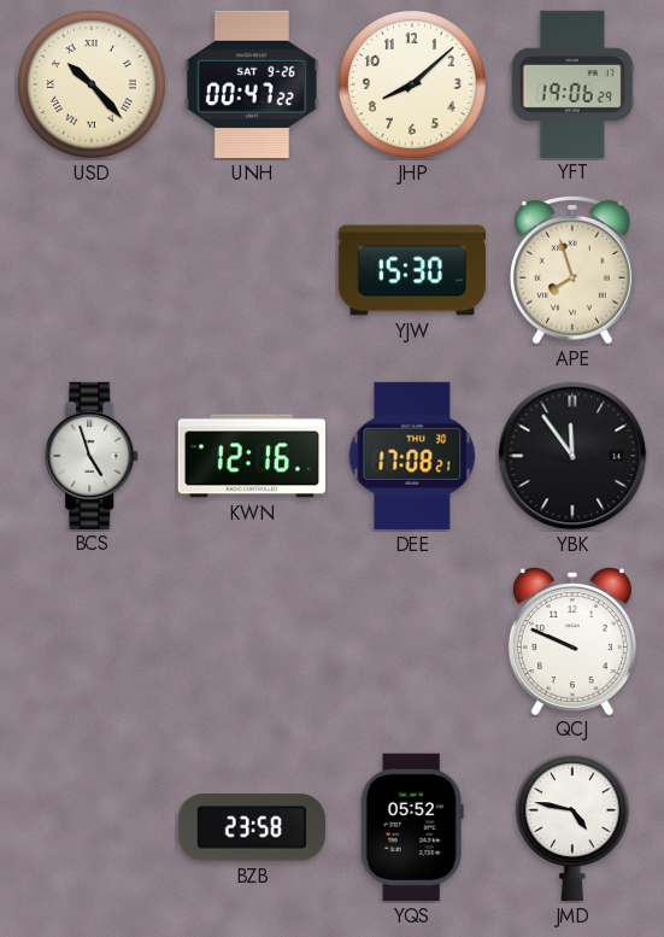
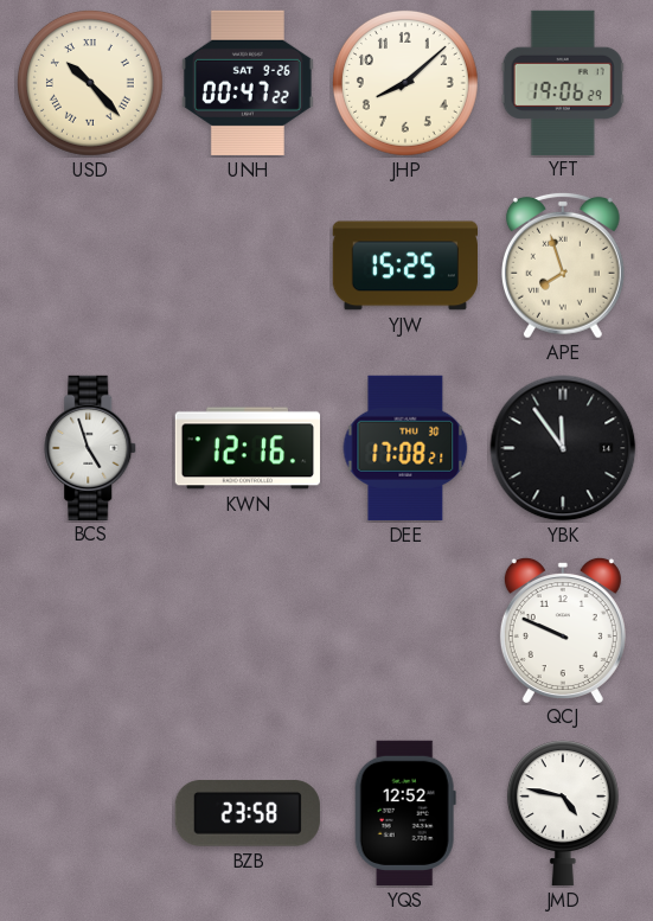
YJW: 15:30 -> 15:25
YQS: 05:52 -> 12:52
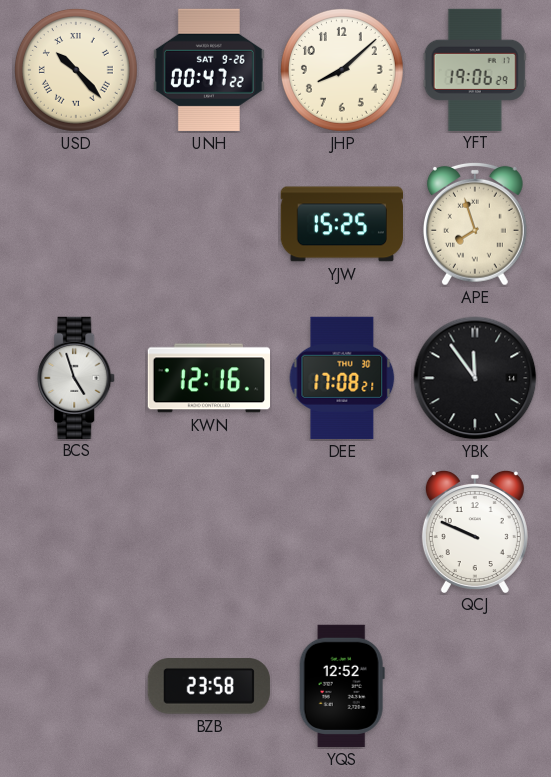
JMD: 4:47 -> none
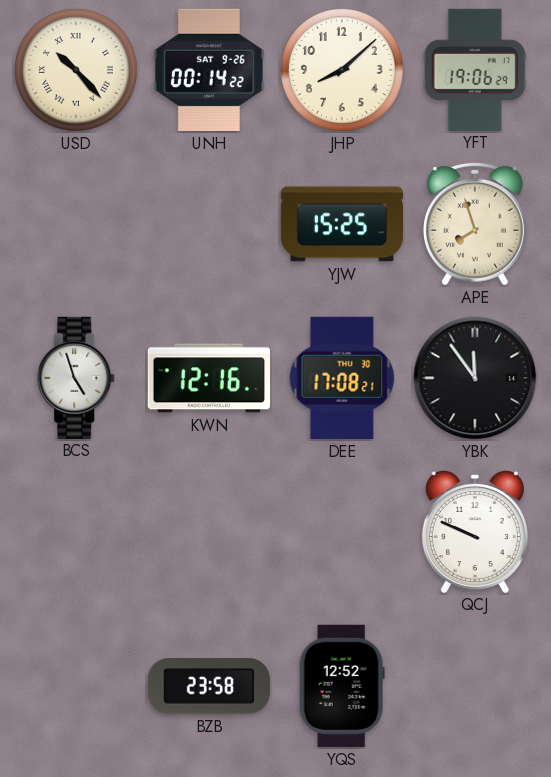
UNH: 00:47 -> 00:14
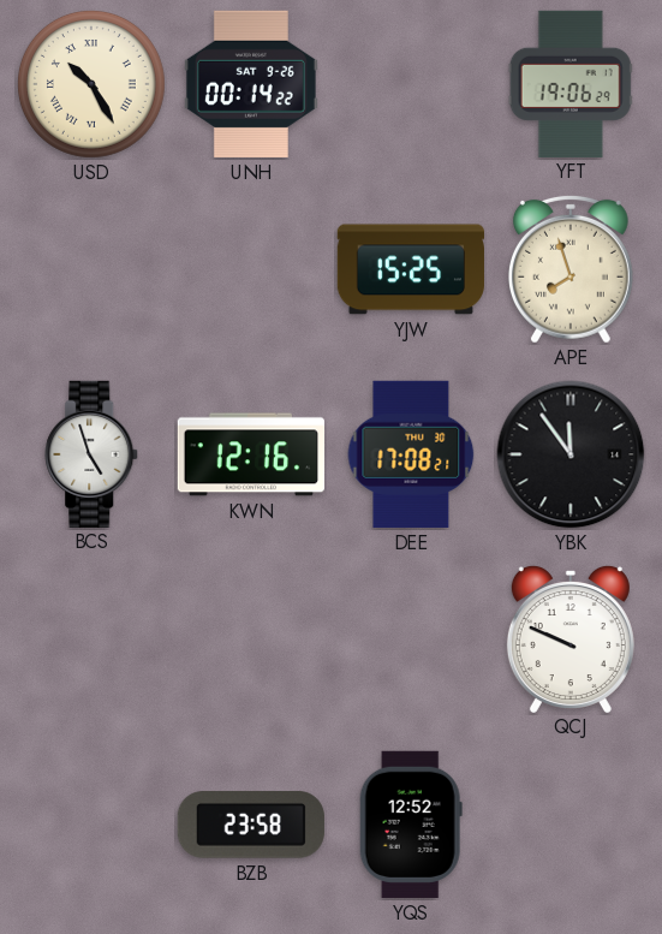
USD: 10:23 -> 10:25
JHP: 8:08 -> none
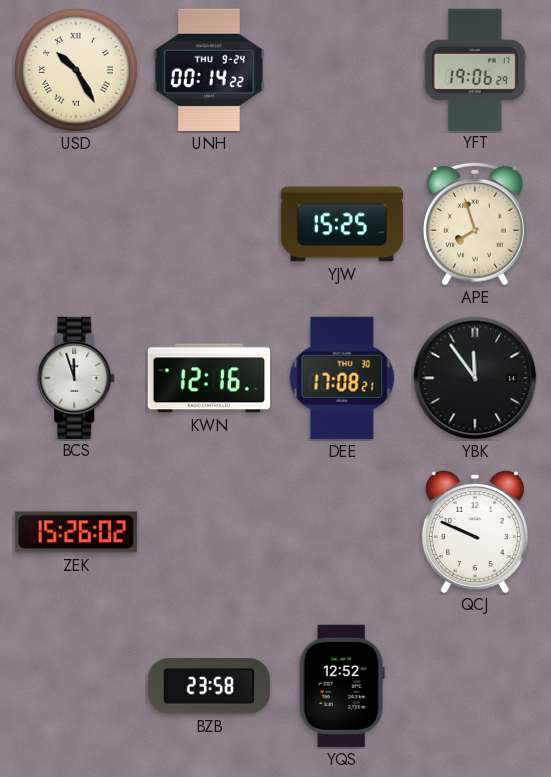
UNH date: SAT 9-26 -> THU 9-24
BCS: 4:57 -> 11:57
ZEK: none -> 15:26
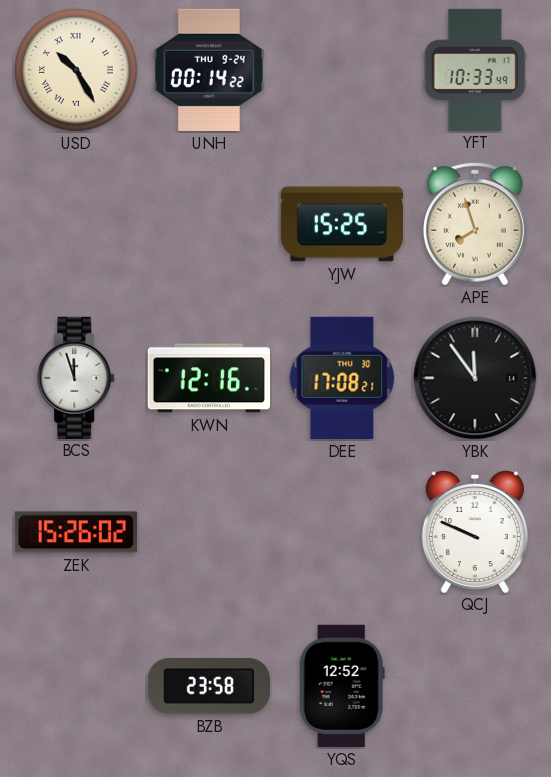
YFT: 19:06 -> 10:33
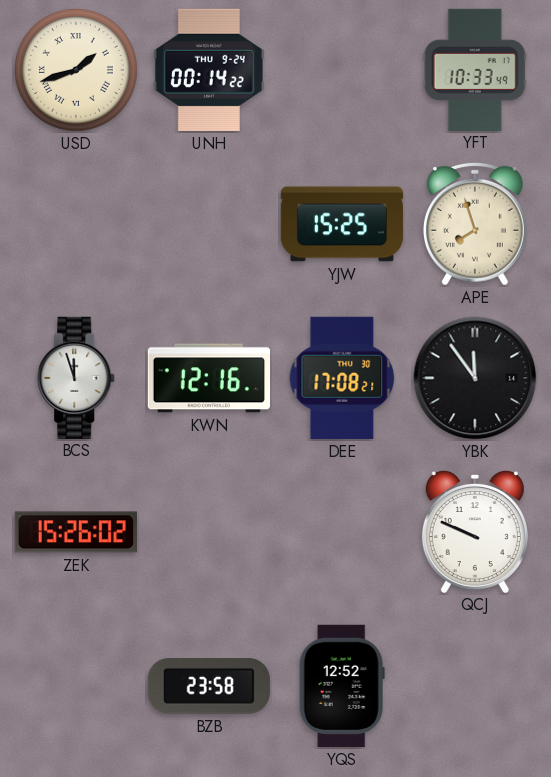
USD: 10:25 -> 1:42
